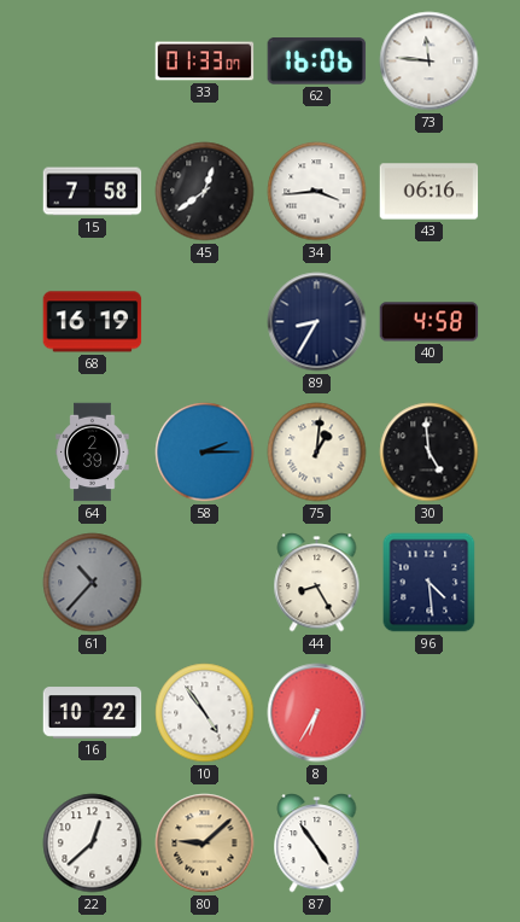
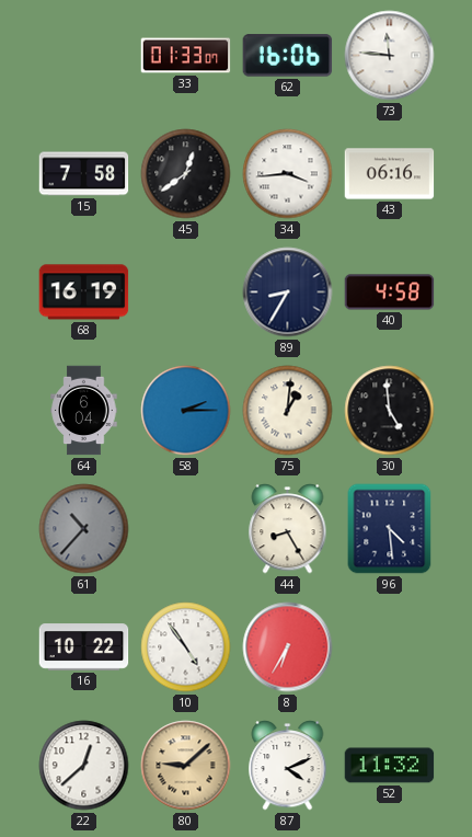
64: 2:39 -> 6:04
87: 4:54 -> 4:11
52: none -> 11:32
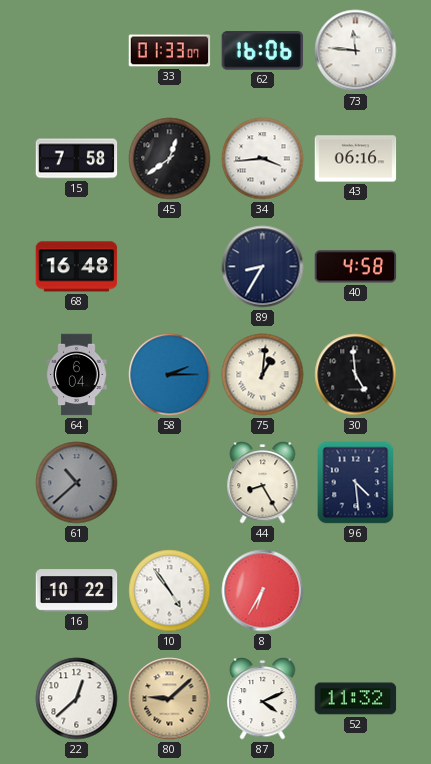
68: 16:19 -> 16:48
61: 10:37 -> 10:38
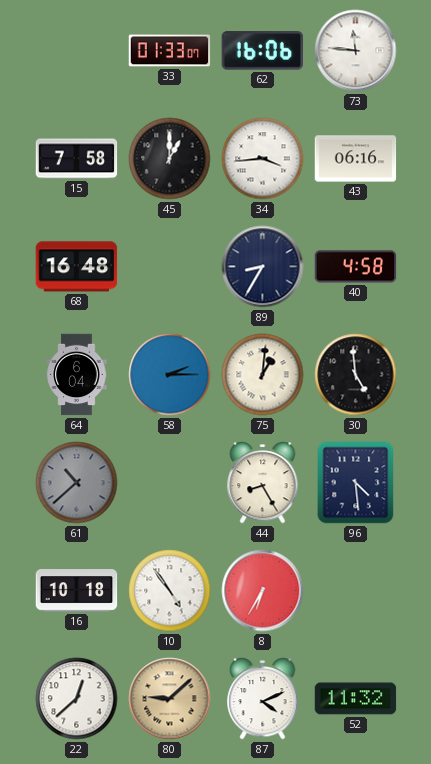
45: 12:39 -> 1:00
16: 10:22 -> 10:18
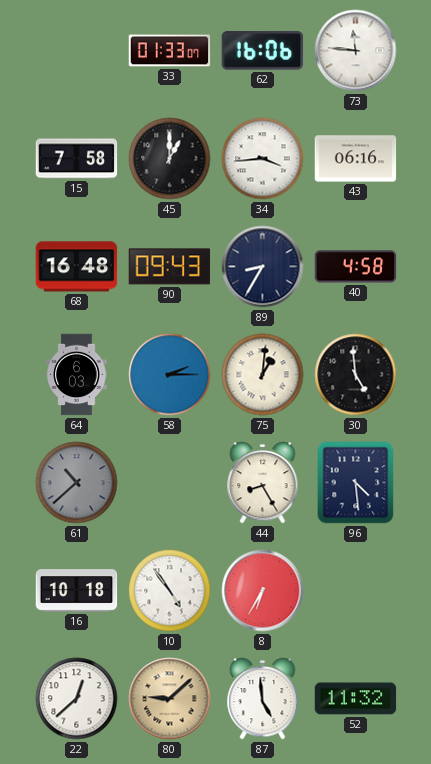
90: none -> 09:43
64: 6:04 -> 6:03
87: 4:11 -> 4:59
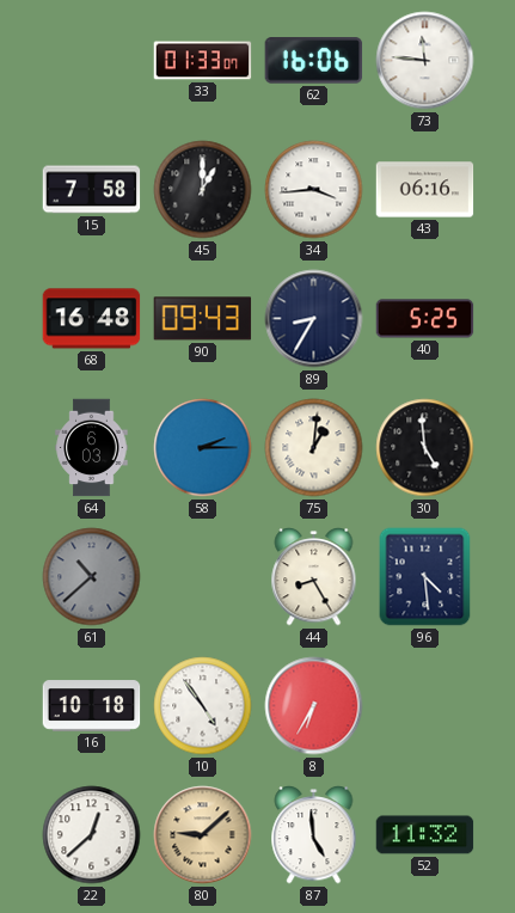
40: 4:58 -> 5:25
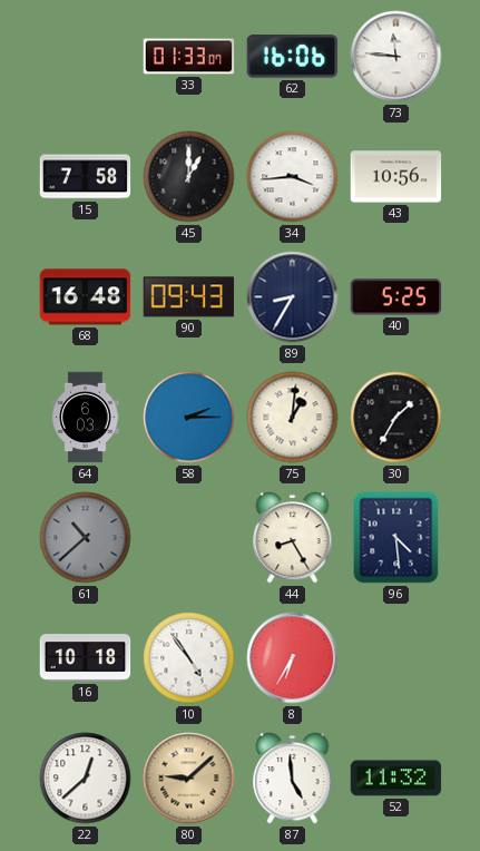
43: 06:16 -> 10:56
30: 4:59 -> 1:35
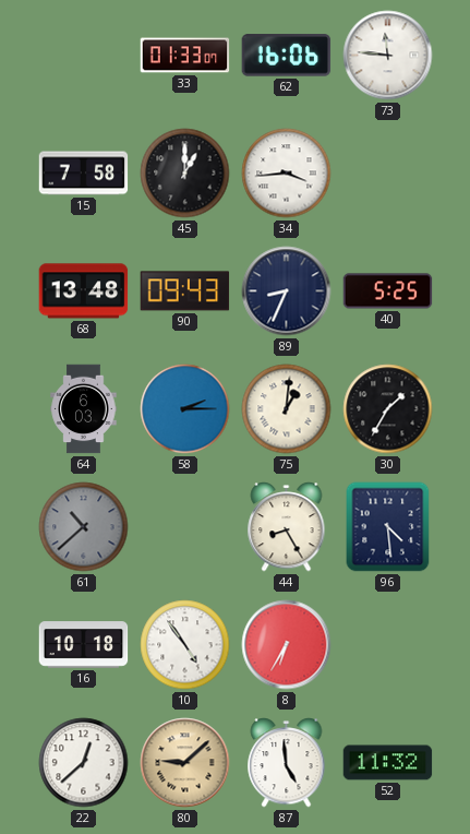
43: 10:56 -> none
68: 16:48 -> 13:48
89: 8:35 -> 8:34
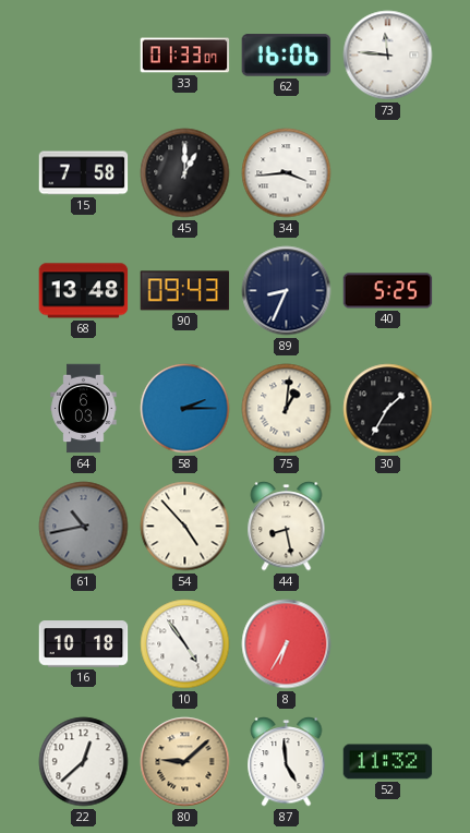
61: 10:38 -> 10:43
54: none -> 4:53
44: 8:25 -> 8:28
96: 4:29 -> none
